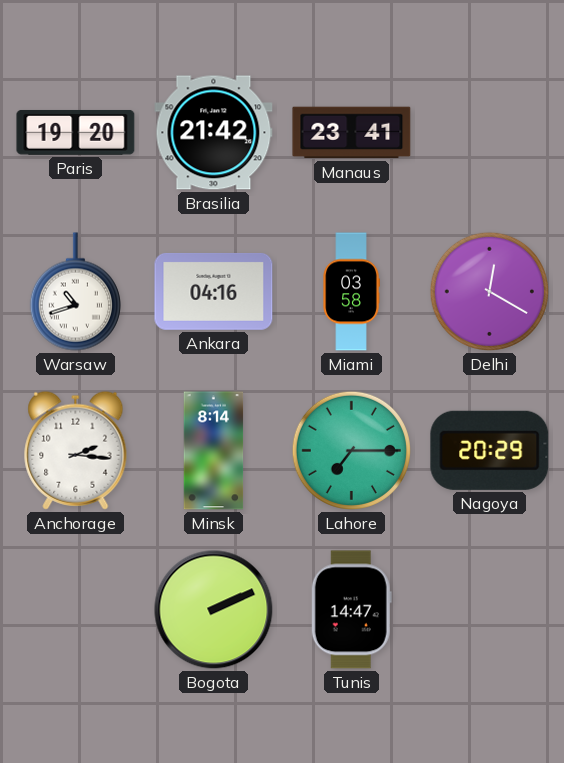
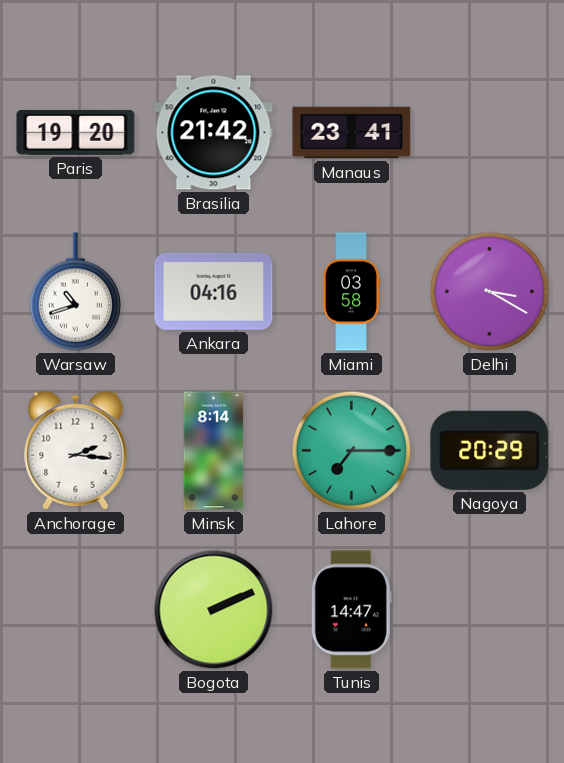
Delhi: 12:20 -> 3:20
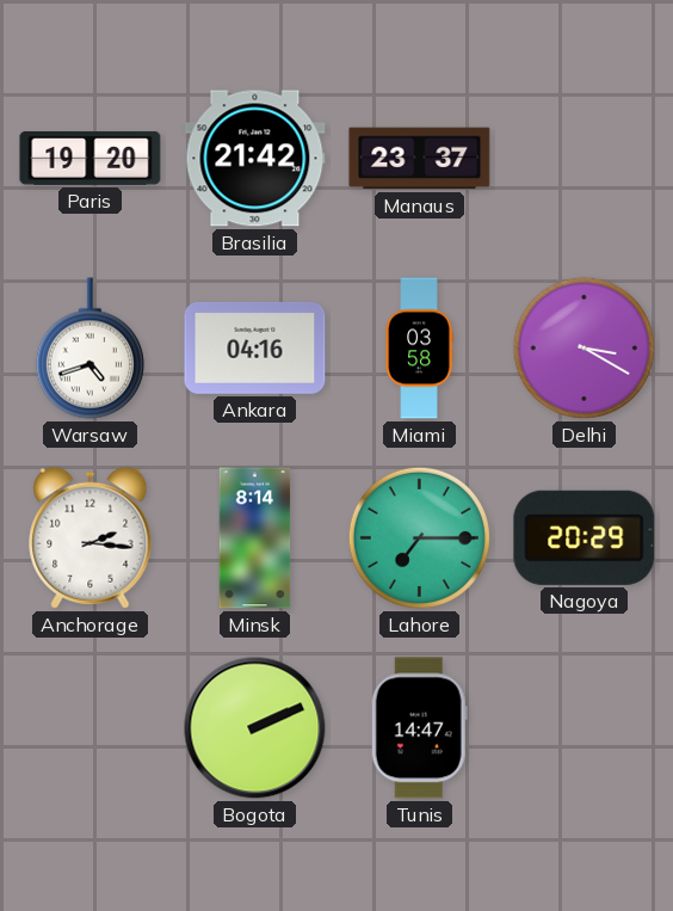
Manaus: 23:41 -> 23:37
Warsaw: 10:42 -> 4:42
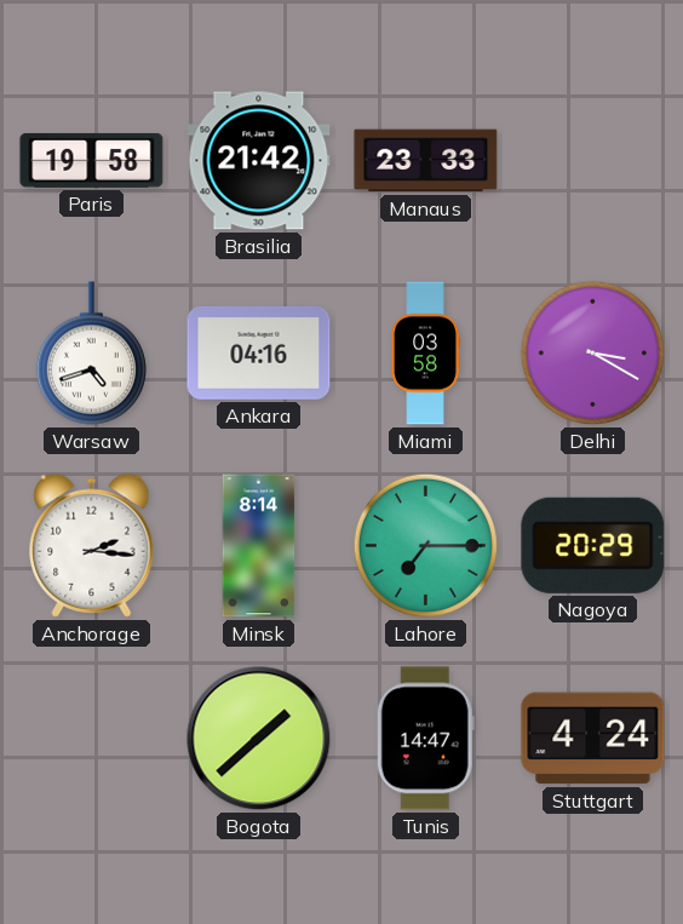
Paris: 19:20 -> 19:58
Manaus: 23:37 -> 23:33
Bogota: 2:11 -> 1:38
Stuttgart: none -> 4:24
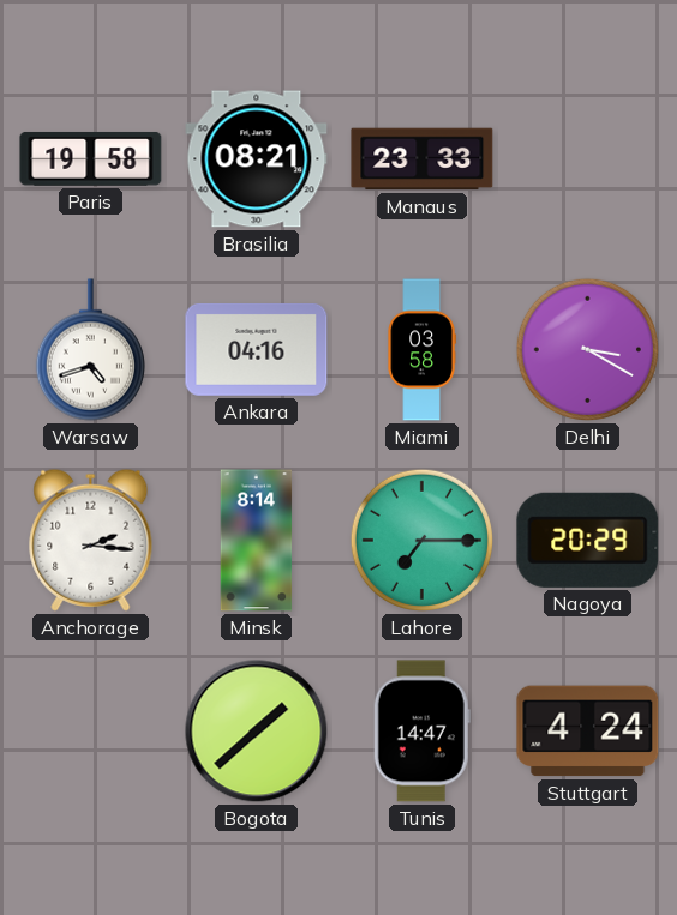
Brasilia: 21:42 -> 08:21
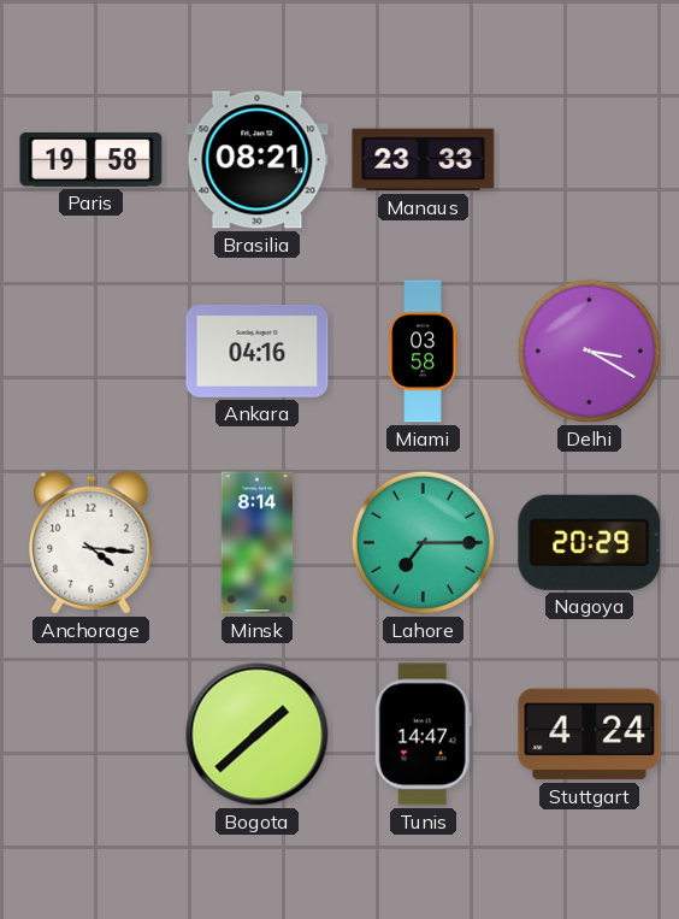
Warsaw: 4:42 -> none
Anchorage: 2:16 -> 4:16
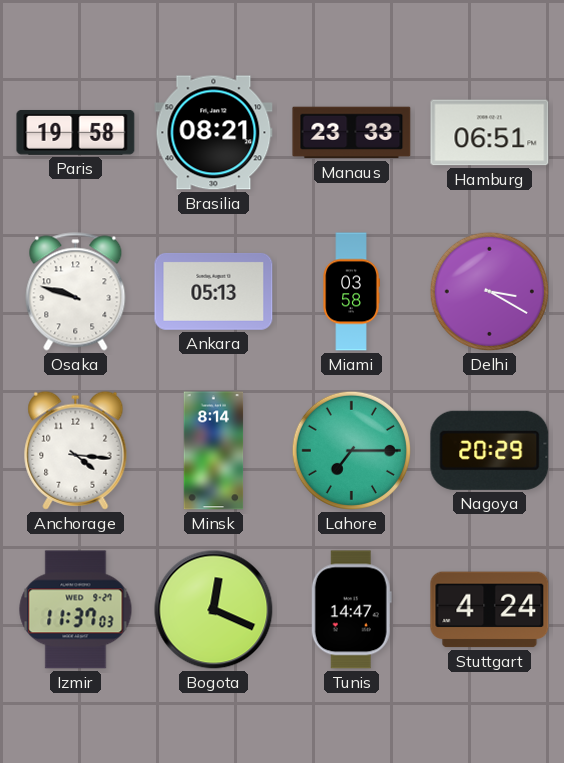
Hamburg: none -> 06:51
Osaka: none -> 9:48
Ankara: 04:16 -> 05:13
Izmir: none -> 11:37
Bogota: 1:38 -> 12:19
